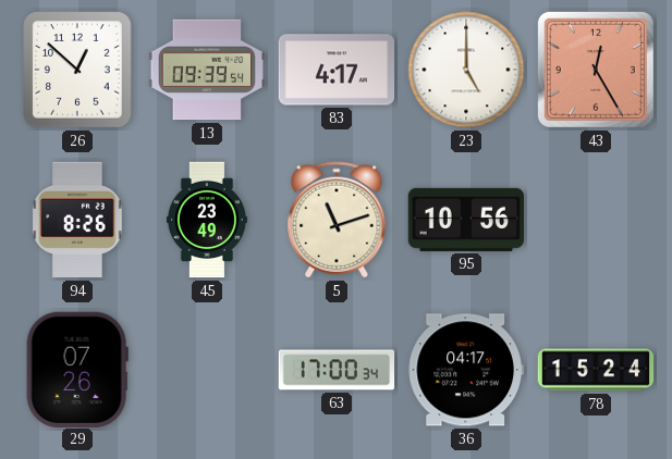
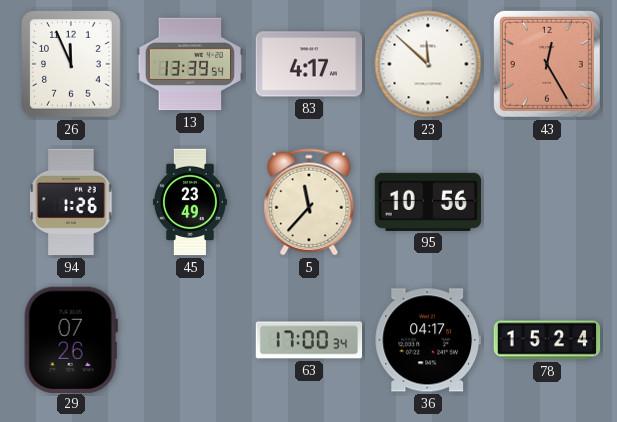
26: 12:52 -> 11:56
13: 09:39 -> 13:39
23: 5:00 -> 11:52
94: 8:26 -> 1:26
5: 11:12 -> 11:37
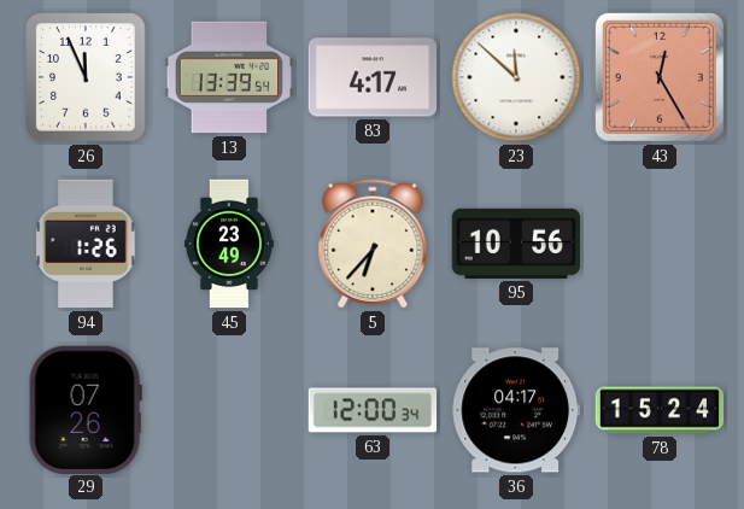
5: 11:37 -> 6:37
63: 17:00 -> 12:00
